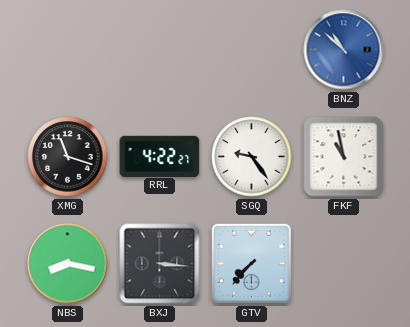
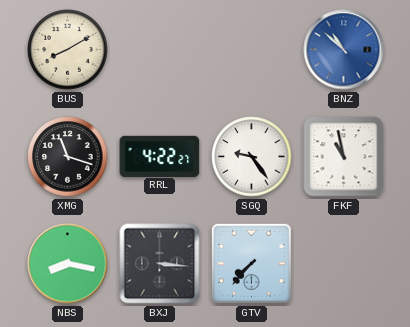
BUS: none -> 8:10
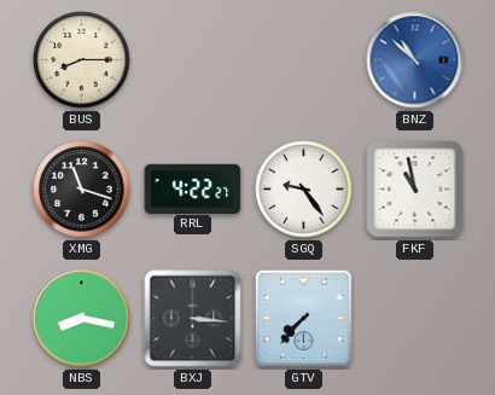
BUS: 8:10 -> 8:15
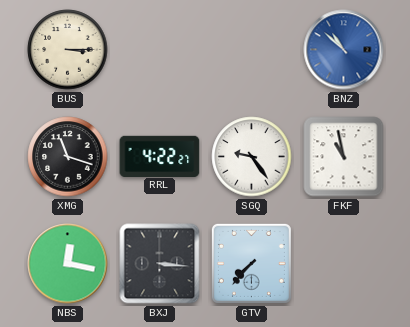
BUS: 8:15 -> 3:15
NBS: 8:17 -> 12:17
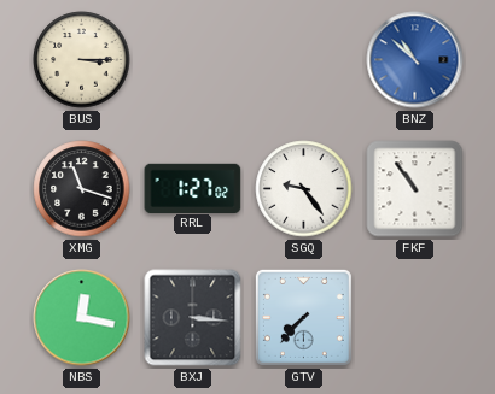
RRL: 4:22 -> 1:27
FKF: 10:58 -> 10:54
